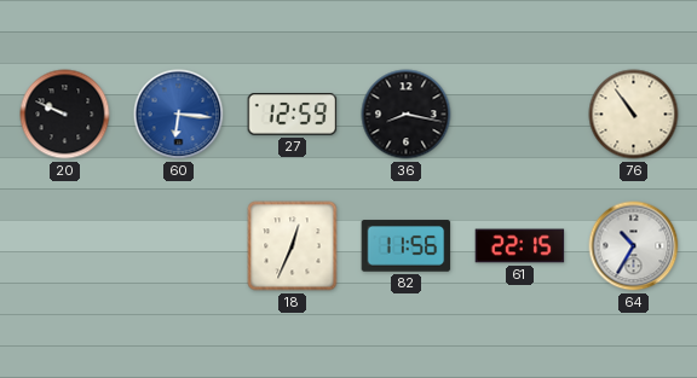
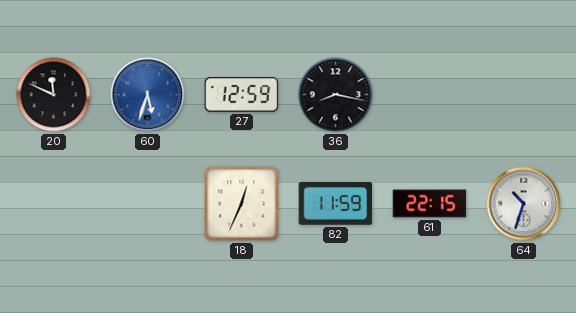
20: 9:49 -> 11:49
60: 6:16 -> 5:33
76: 10:54 -> none
82: 11:56 -> 11:59
64: 10:35 -> 10:33
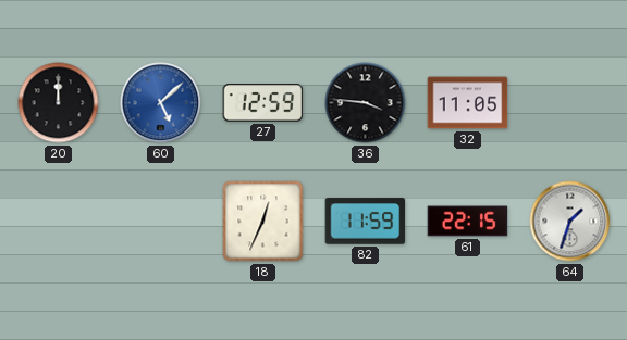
20: 11:49 -> 12:00
60: 5:33 -> 5:08
36: 8:17 -> 3:46
32: none -> 11:05
64: 10:33 -> 1:33
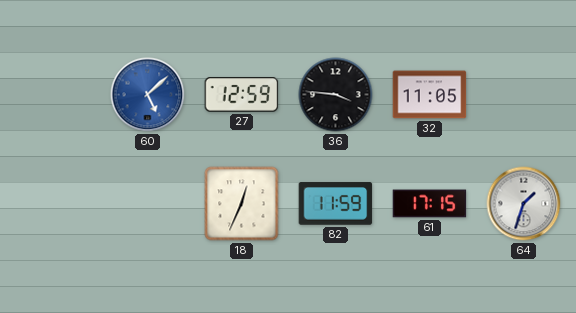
20: 12:00 -> none
61: 22:15 -> 17:15
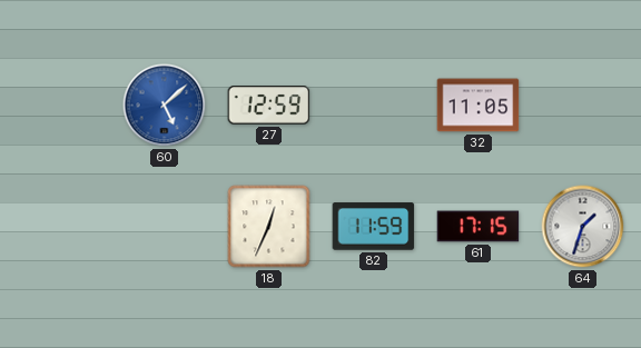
36: 3:46 -> none
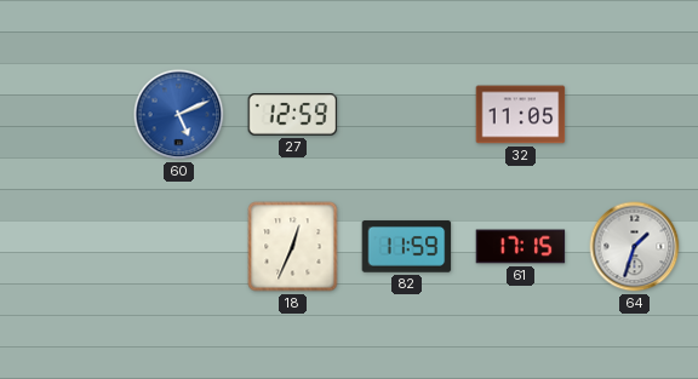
60: 5:08 -> 5:11
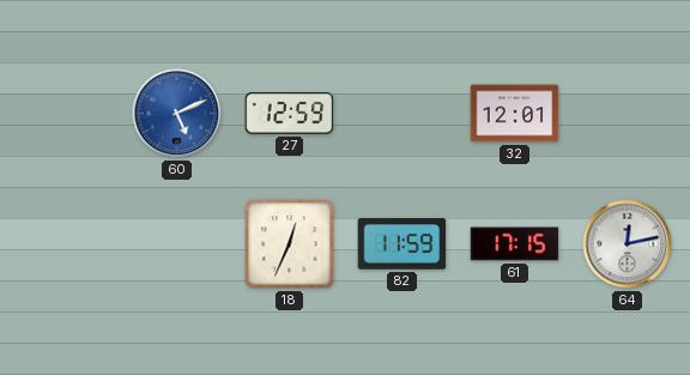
32: 11:05 -> 12:01
64: 1:33 -> 12:13
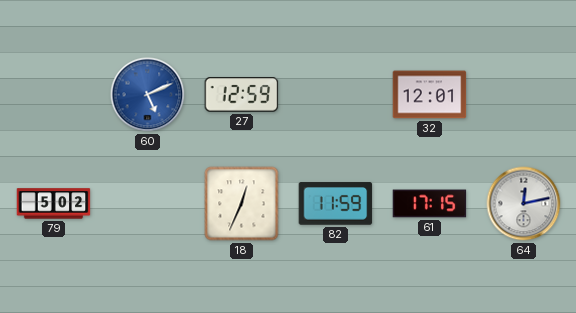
79: none -> 5:02
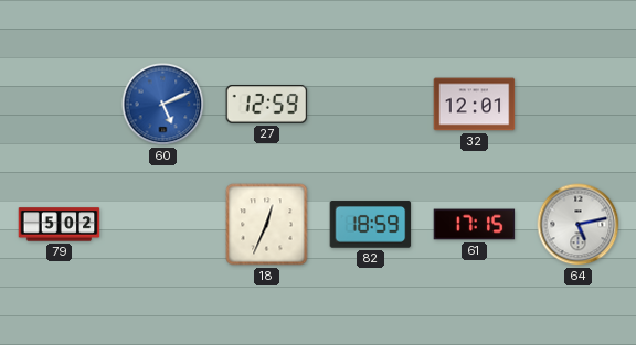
82: 11:59 -> 18:59
64: 12:13 -> 5:13
